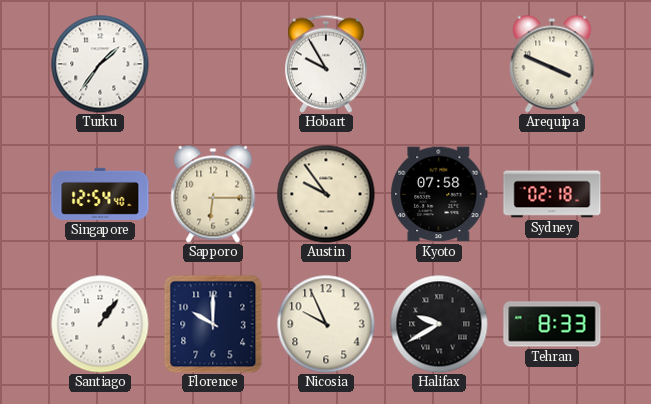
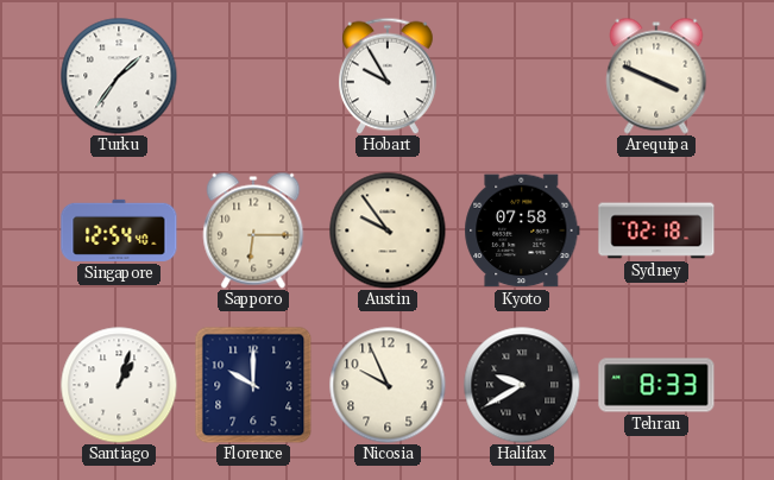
Santiago: 1:06 -> 1:03
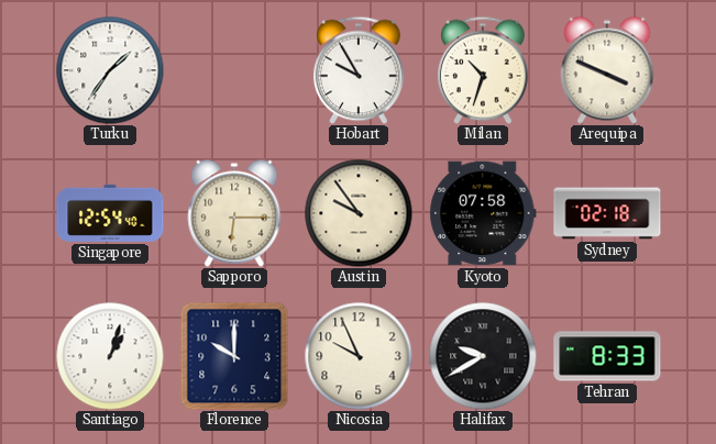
Milan: none -> 10:33
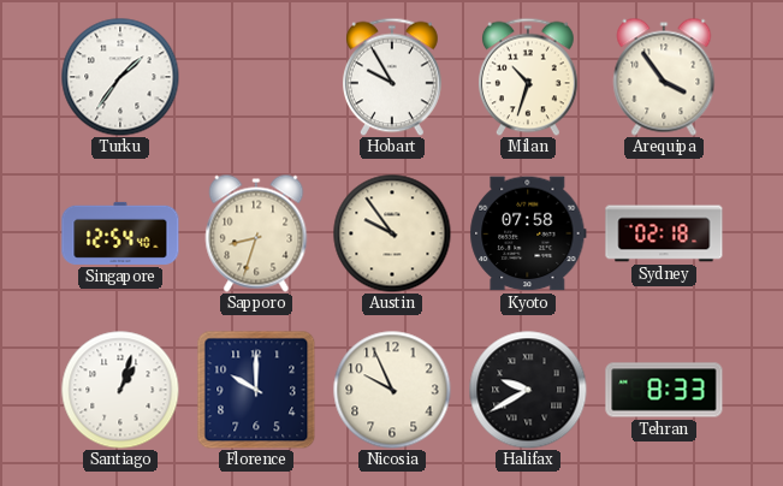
Arequipa: 3:49 -> 3:54
Sapporo: 6:15 -> 8:33
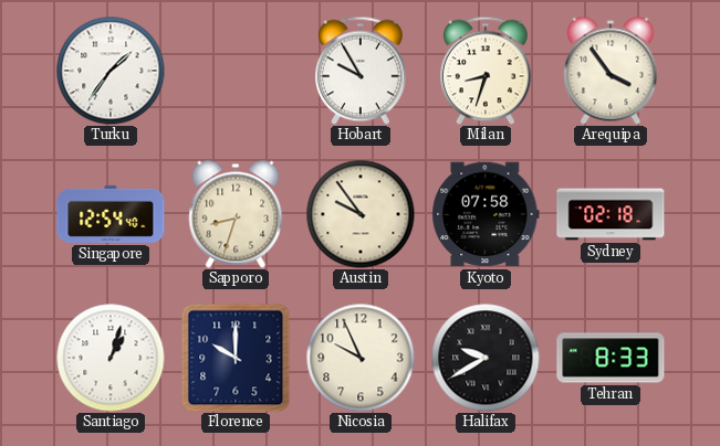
Milan: 10:33 -> 8:33
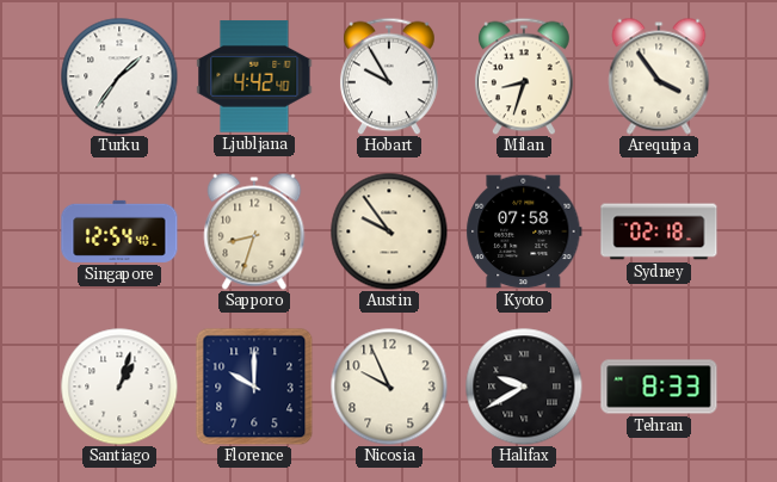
Ljubljana: none -> 4:42
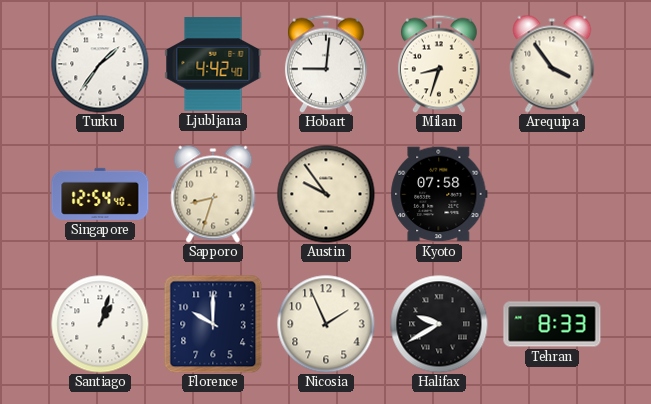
Hobart: 9:55 -> 9:01
Sydney: 02:18 -> none
Nicosia: 9:56 -> 1:56
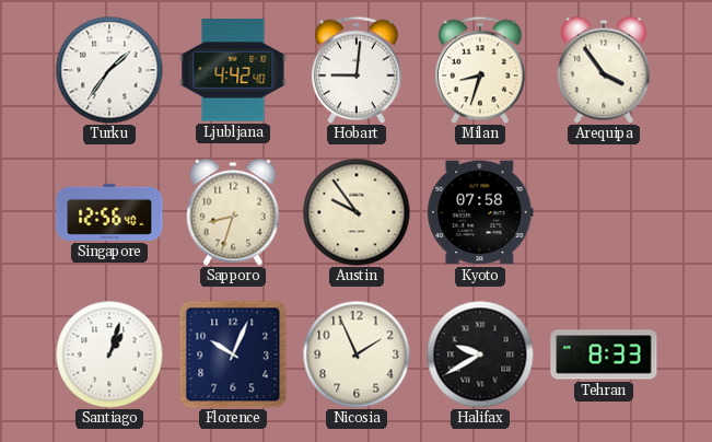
Singapore: 12:54 -> 12:56
Florence: 10:00 -> 10:04
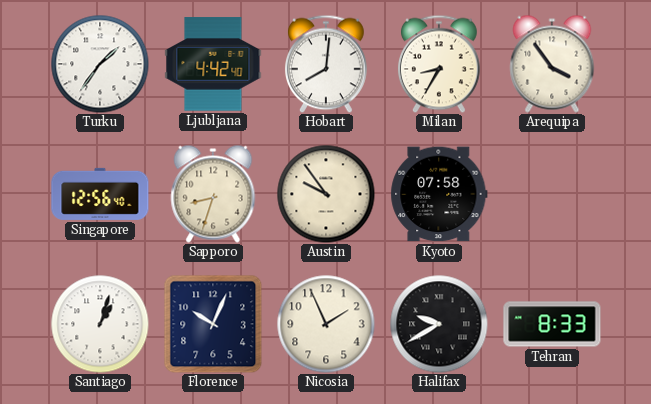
Hobart: 9:01 -> 8:01
Milan: 8:33 -> 8:35
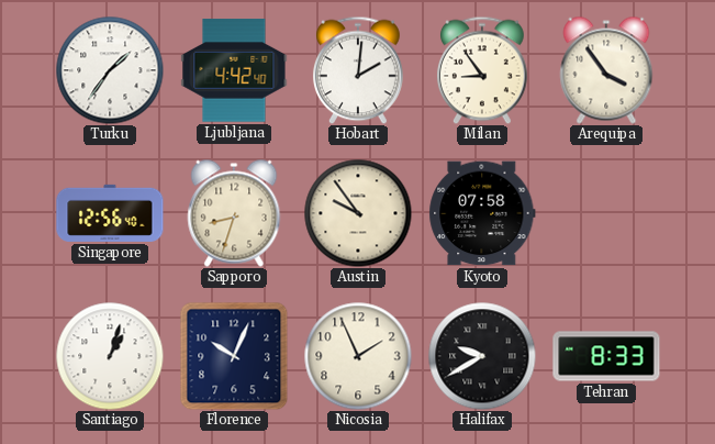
Hobart: 8:01 -> 2:01
Milan: 8:35 -> 8:54
